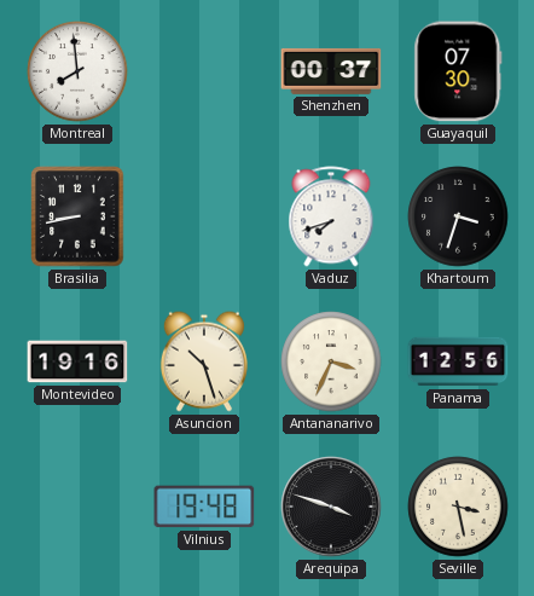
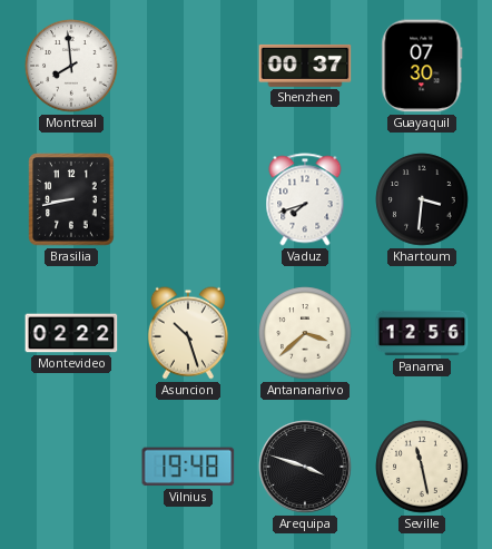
Khartoum: 3:33 -> 3:31
Montevideo: 19:16 -> 02:22
Antananarivo: 3:34 -> 3:38
Seville: 3:28 -> 11:28
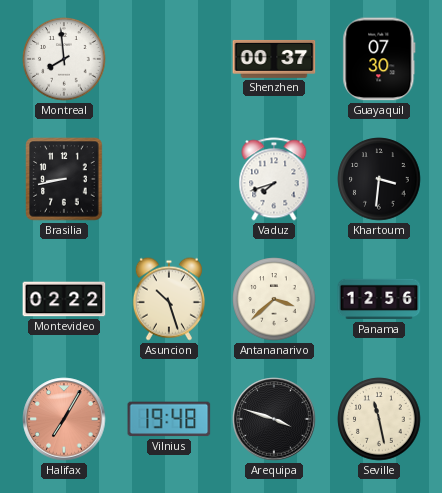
Halifax: none -> 7:05
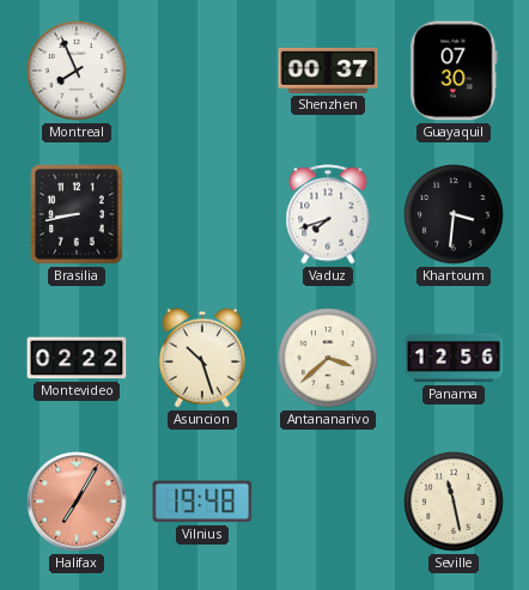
Montreal: 7:59 -> 7:56
Arequipa: 3:48 -> none
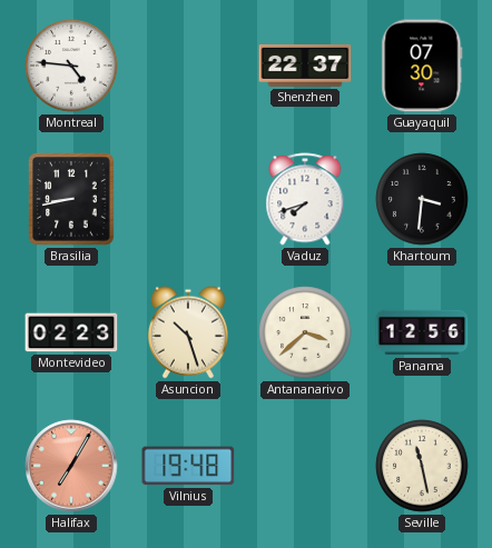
Montreal: 7:56 -> 4:46
Shenzhen: 00:37 -> 22:37
Montevideo: 02:22 -> 02:23
